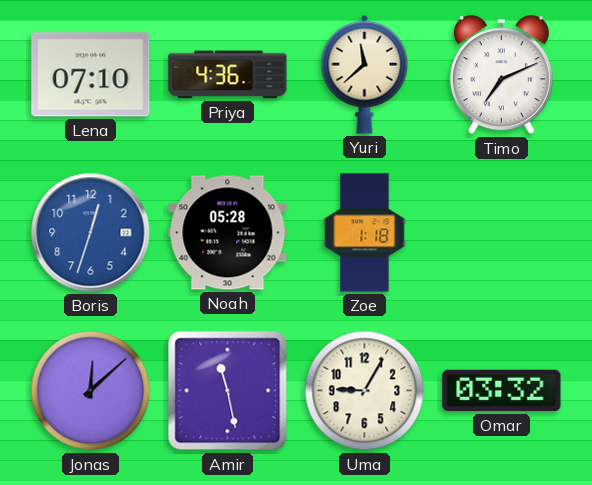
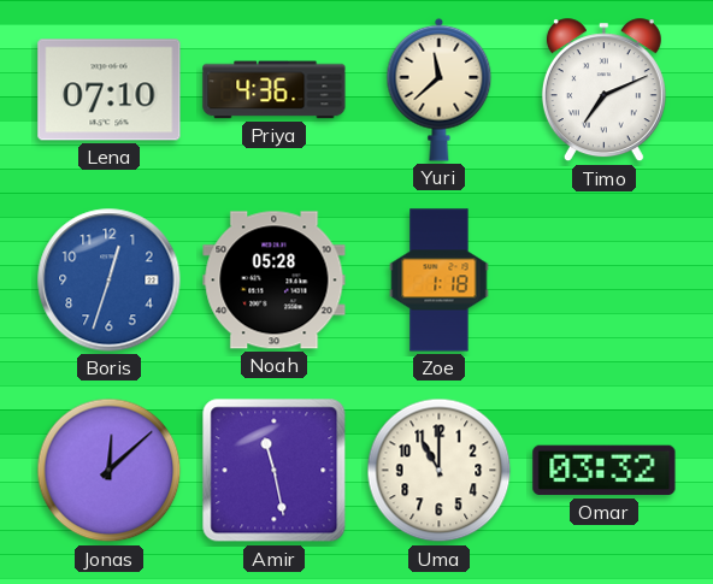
Uma: 9:05 -> 11:00
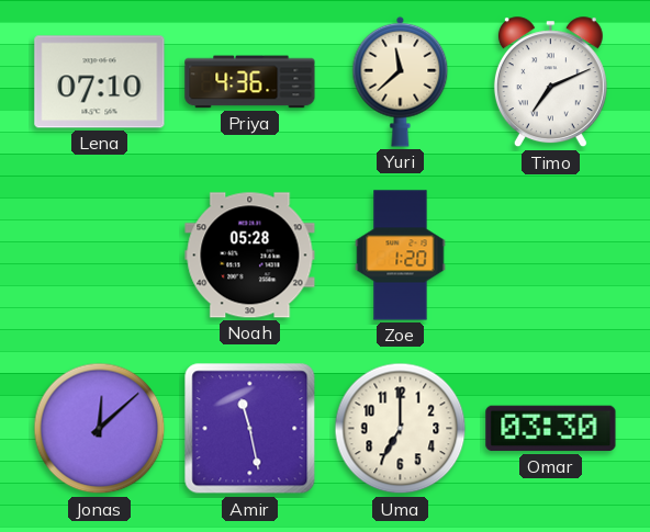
Boris: 12:33 -> none
Zoe: 1:18 -> 1:20
Uma: 11:00 -> 7:00
Omar: 03:32 -> 03:30
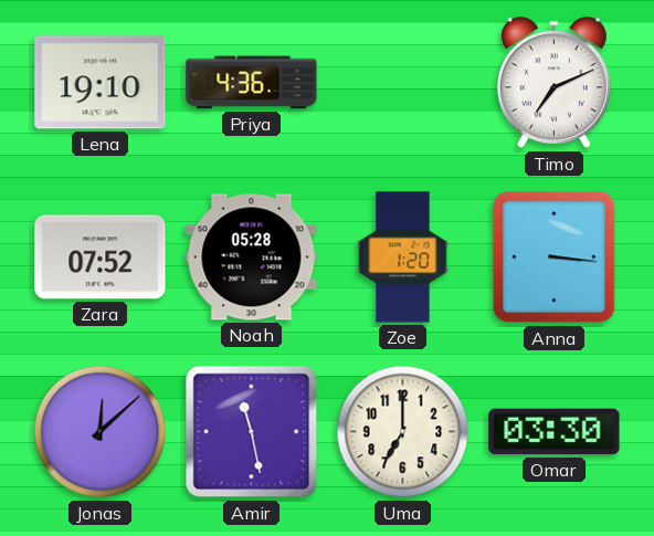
Lena: 07:10 -> 19:10
Yuri: 11:38 -> none
Zara: none -> 07:52
Anna: none -> 3:16
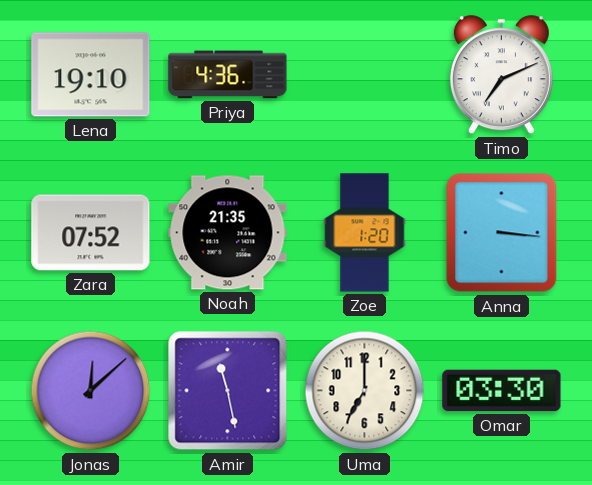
Noah: 05:28 -> 21:35
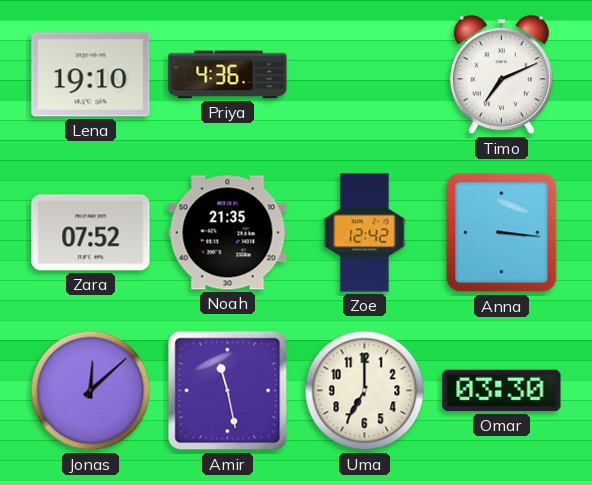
Zoe: 1:20 -> 12:42
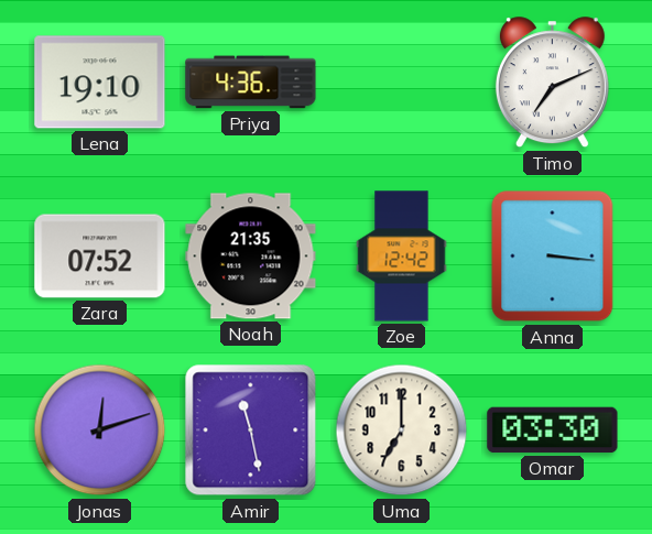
Jonas: 12:08 -> 12:12
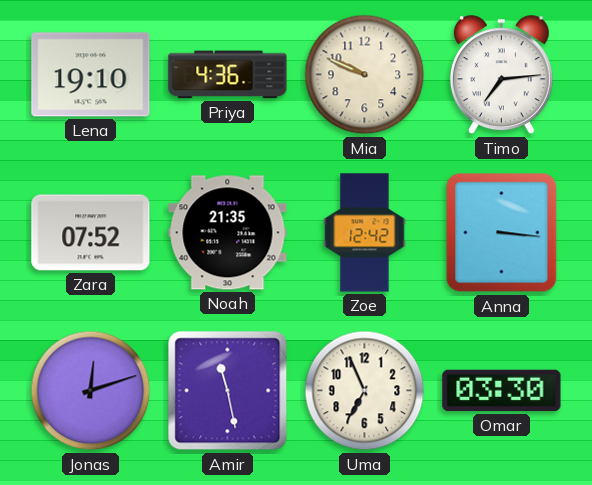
Mia: none -> 9:49
Timo: 7:11 -> 7:14
Uma: 7:00 -> 6:56
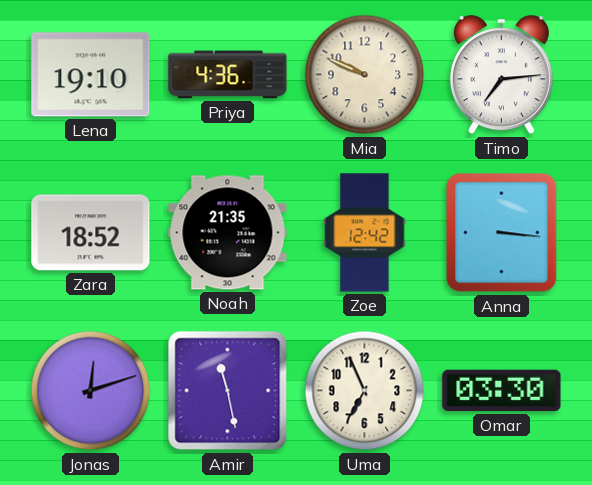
Zara: 07:52 -> 18:52
